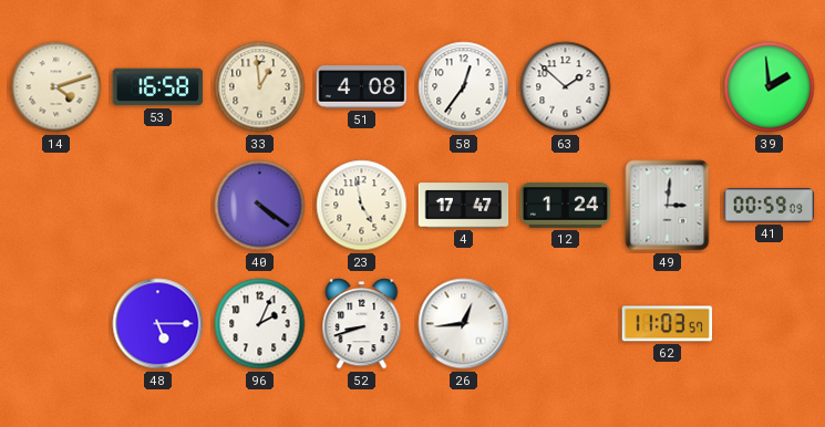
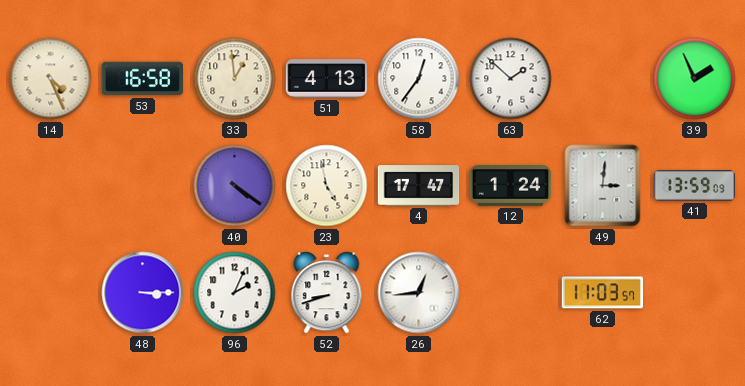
14: 4:12 -> 4:26
51: 4:08 -> 4:13
39: 1:59 -> 1:56
41: 00:59 -> 13:59
48: 5:15 -> 3:15
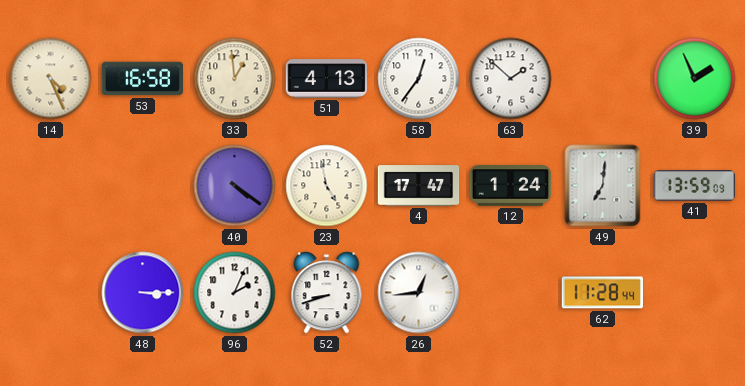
49: 3:01 -> 7:01
62: 11:03 -> 11:28
